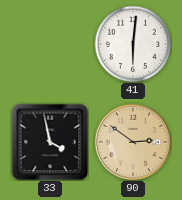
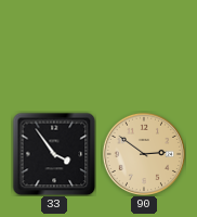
41: 6:01 -> none
33: 3:58 -> 3:54
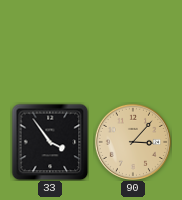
90: 2:51 -> 3:07
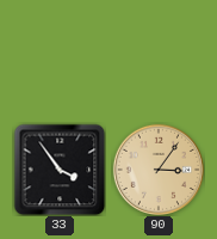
90: 3:07 -> 3:06
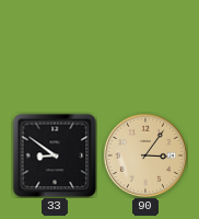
33: 3:54 -> 8:51
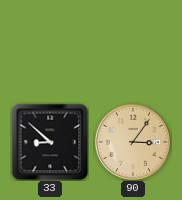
33: 8:51 -> 8:52
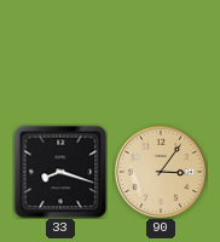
33: 8:52 -> 8:18
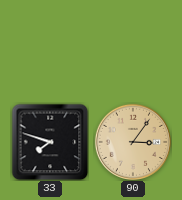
33: 8:18 -> 7:48
